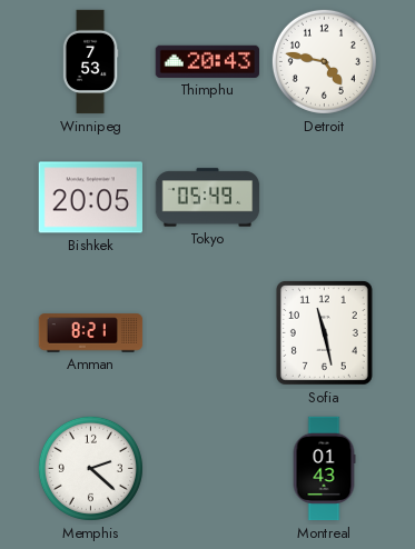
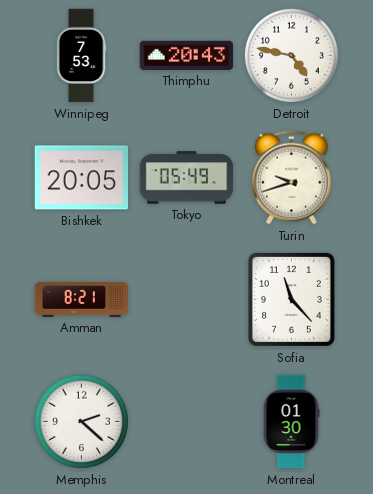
Turin: none -> 9:42
Sofia: 11:28 -> 11:23
Montreal: 01:43 -> 01:30
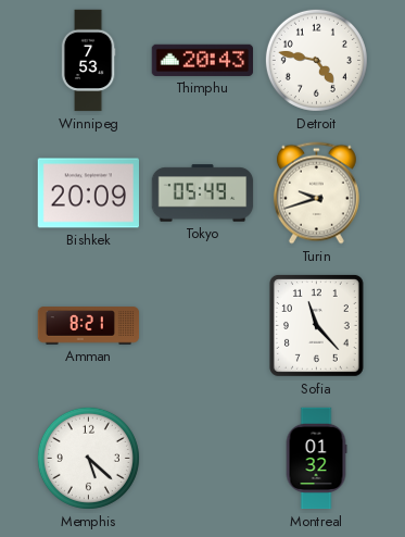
Bishkek: 20:05 -> 20:09
Memphis: 2:22 -> 5:22
Montreal: 01:30 -> 01:32
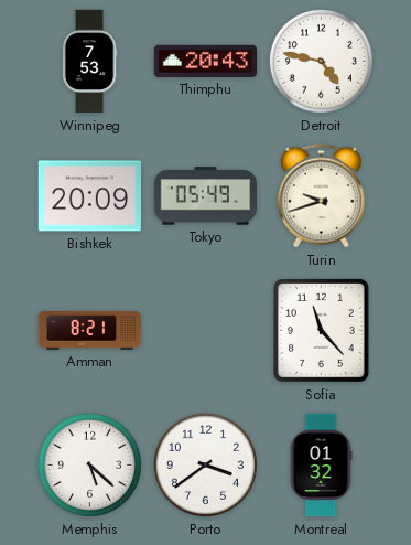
Porto: none -> 3:39
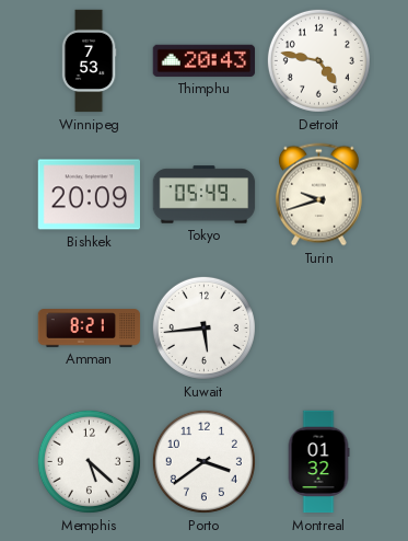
Kuwait: none -> 5:44
Sofia: 11:23 -> none
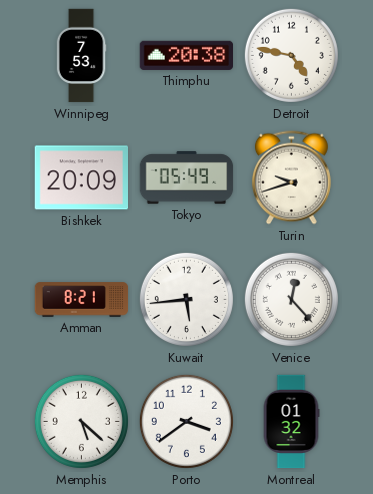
Thimphu: 20:43 -> 20:38
Venice: none -> 12:23
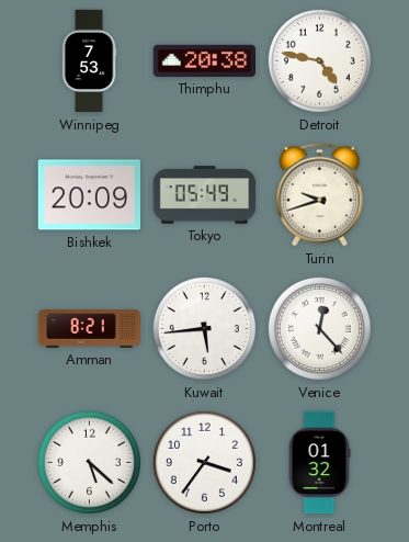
Porto: 3:39 -> 3:36
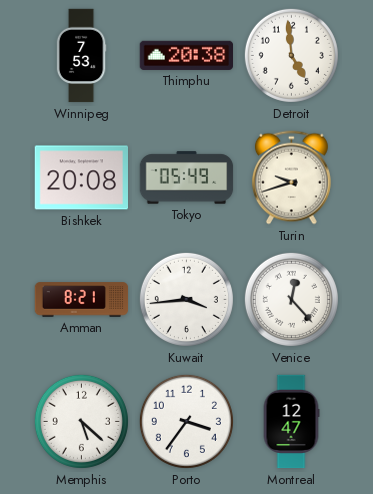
Detroit: 4:47 -> 4:59
Bishkek: 20:09 -> 20:08
Kuwait: 5:44 -> 3:44
Montreal: 01:32 -> 12:47
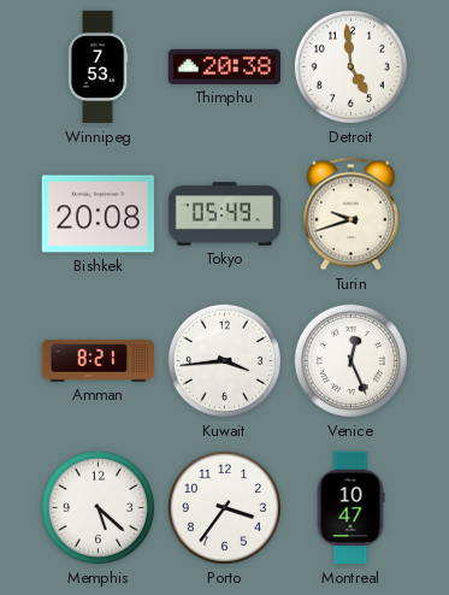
Venice: 12:23 -> 12:26
Montreal: 12:47 -> 10:47
